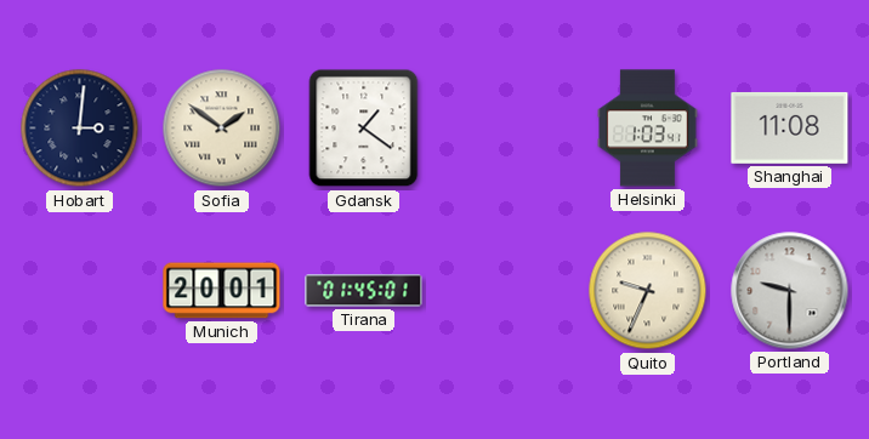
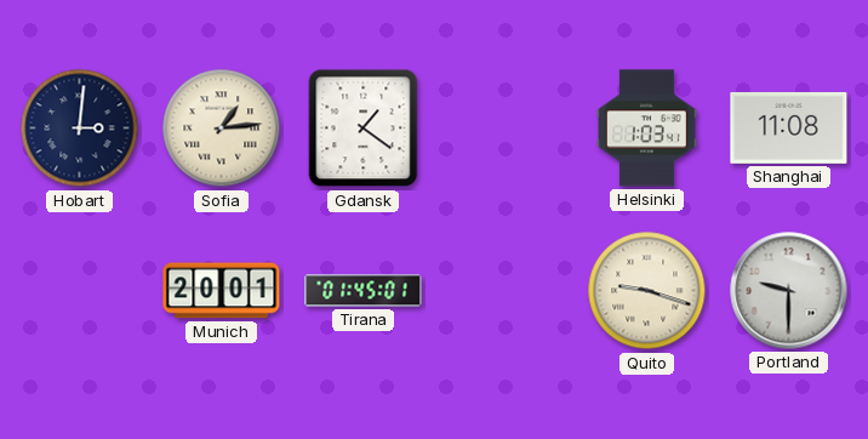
Sofia: 1:51 -> 1:14
Quito: 9:34 -> 9:18
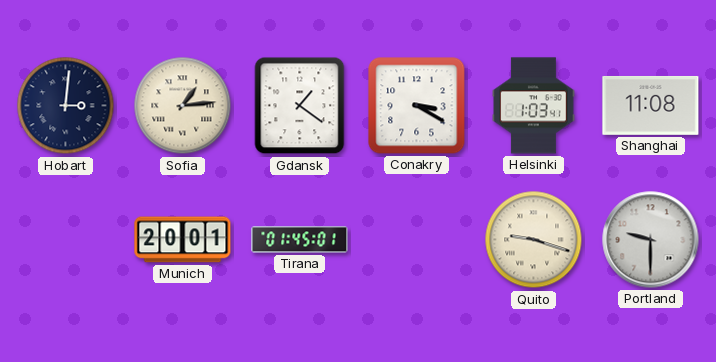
Conakry: none -> 3:20
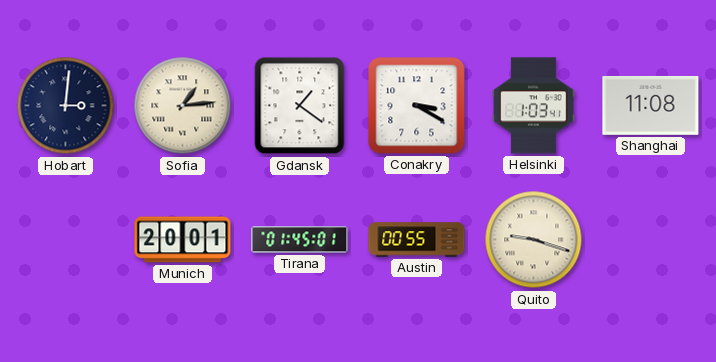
Austin: none -> 00:55
Portland: 9:30 -> none
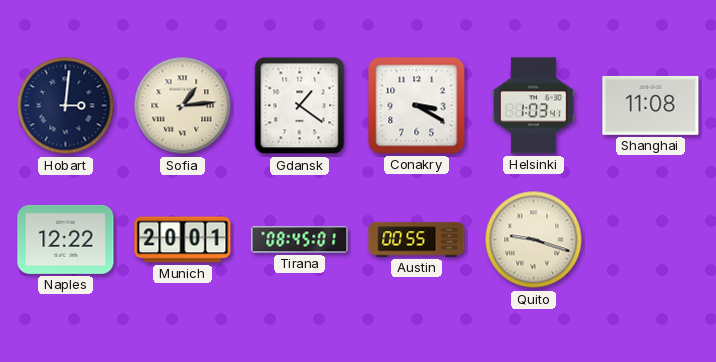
Naples: none -> 12:22
Tirana: 01:45 -> 08:45
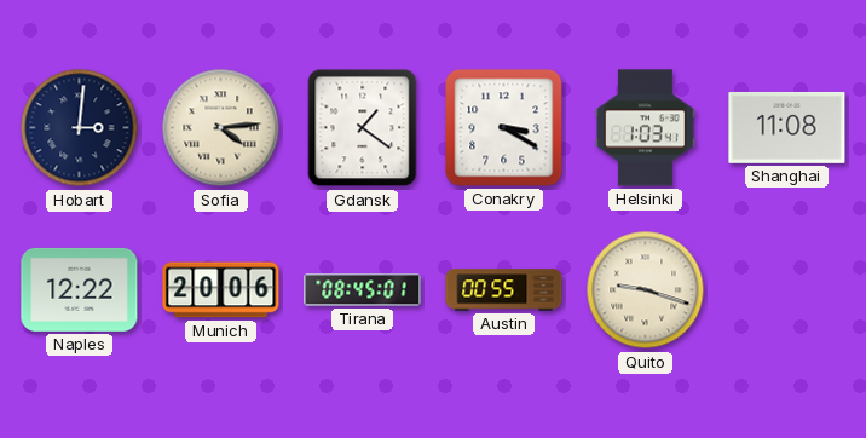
Sofia: 1:14 -> 4:14
Munich: 20:01 -> 20:06
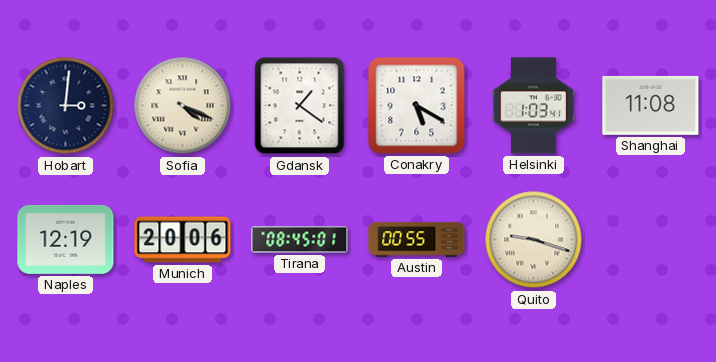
Sofia: 4:14 -> 4:19
Conakry: 3:20 -> 5:20
Naples: 12:22 -> 12:19
